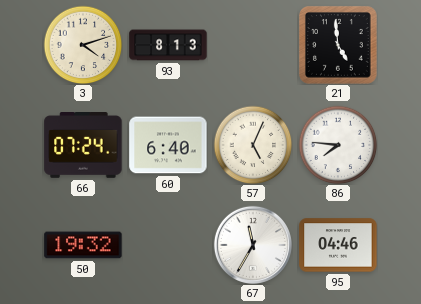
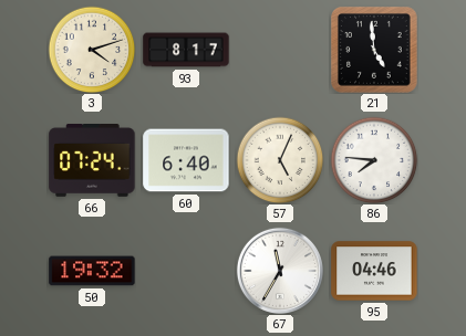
93: 8:13 -> 8:17
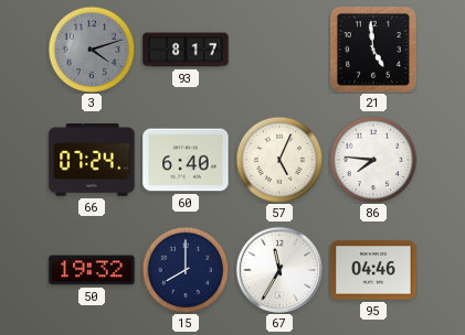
3 dial: cream -> grey
15: none -> 8:00
